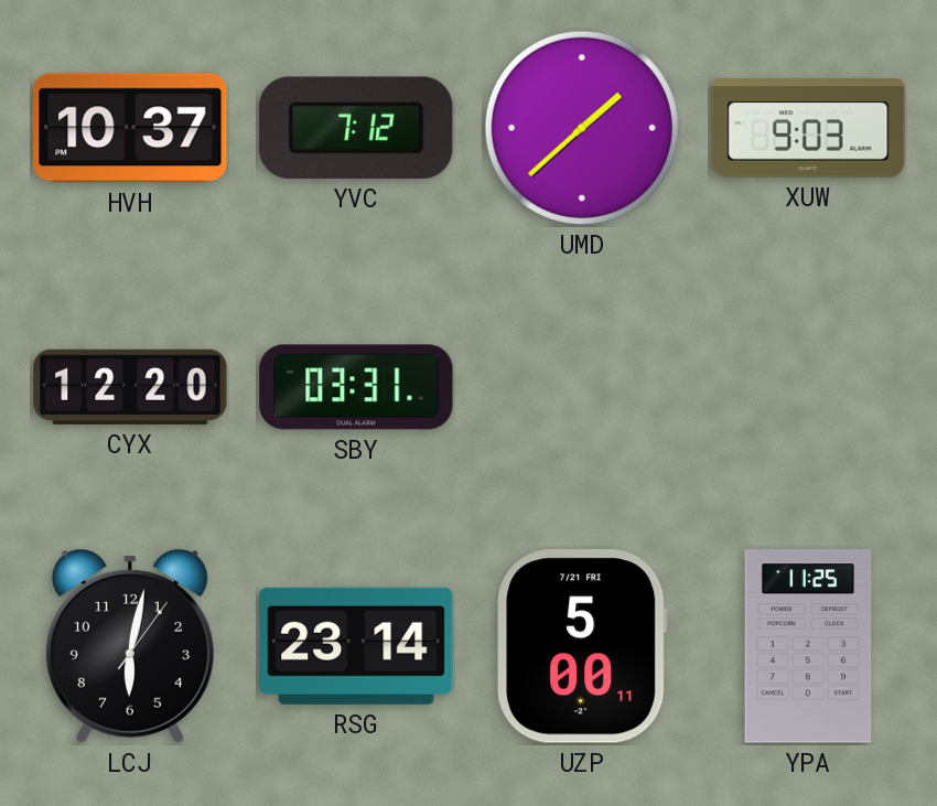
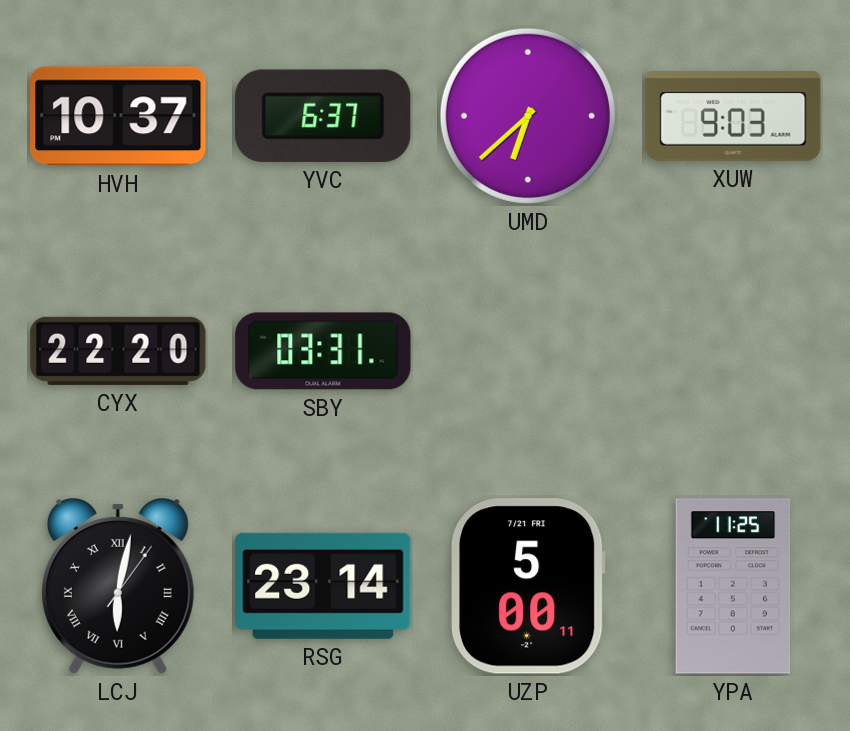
YVC: 7:12 -> 6:37
UMD: 1:38 -> 6:38
CYX: 12:20 -> 22:20
LCJ numerals: Arabic -> Roman
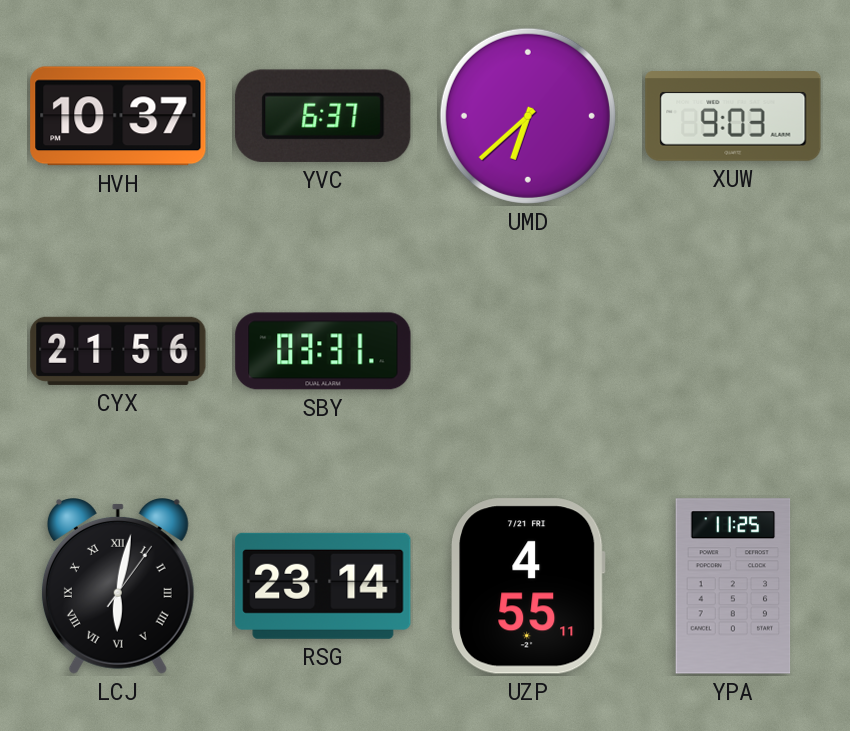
CYX: 22:20 -> 21:56
UZP: 5:00 -> 4:55
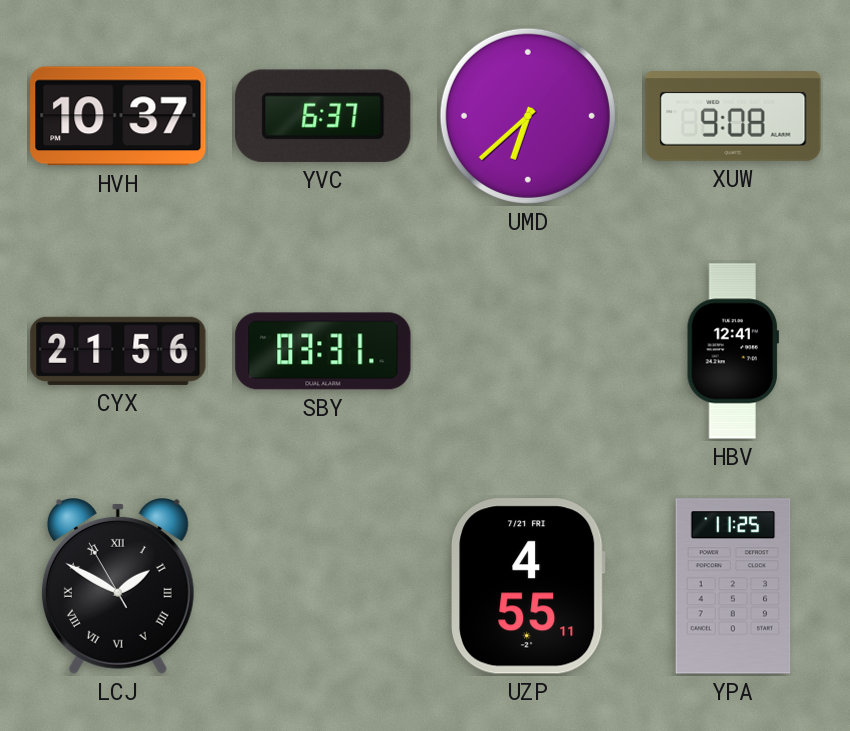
XUW: 9:03 -> 9:08
HBV: none -> 12:41
LCJ: 6:02 -> 1:49
RSG: 23:14 -> none
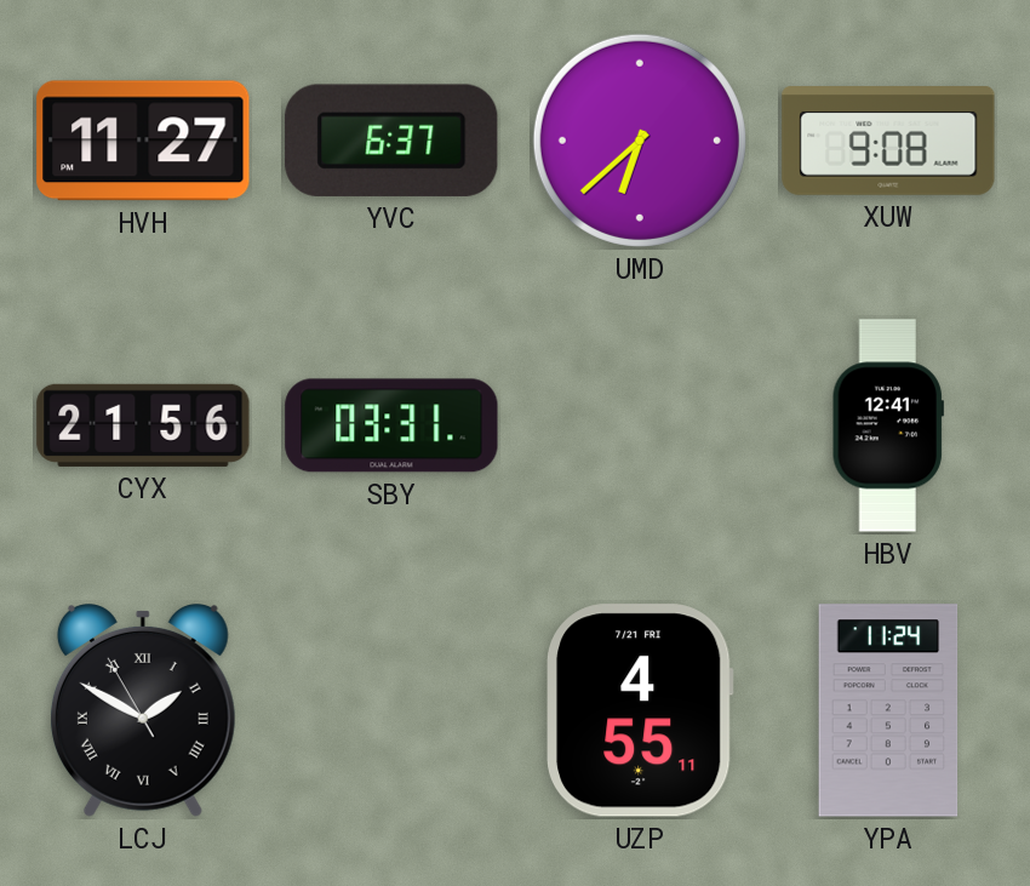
HVH: 10:37 -> 11:27
YPA: 11:25 -> 11:24
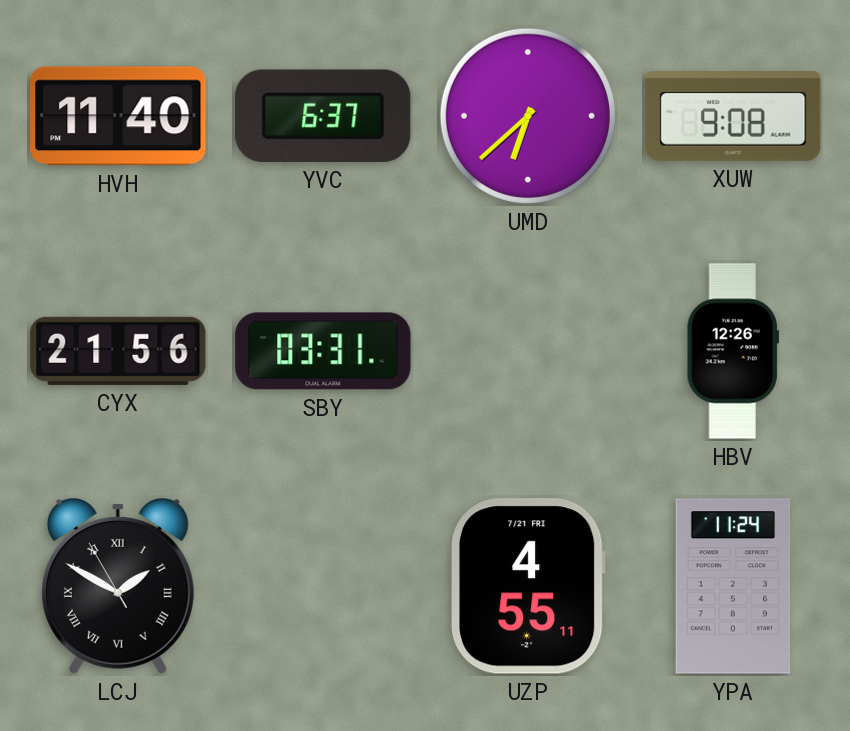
HVH: 11:27 -> 11:40
HBV: 12:41 -> 12:26
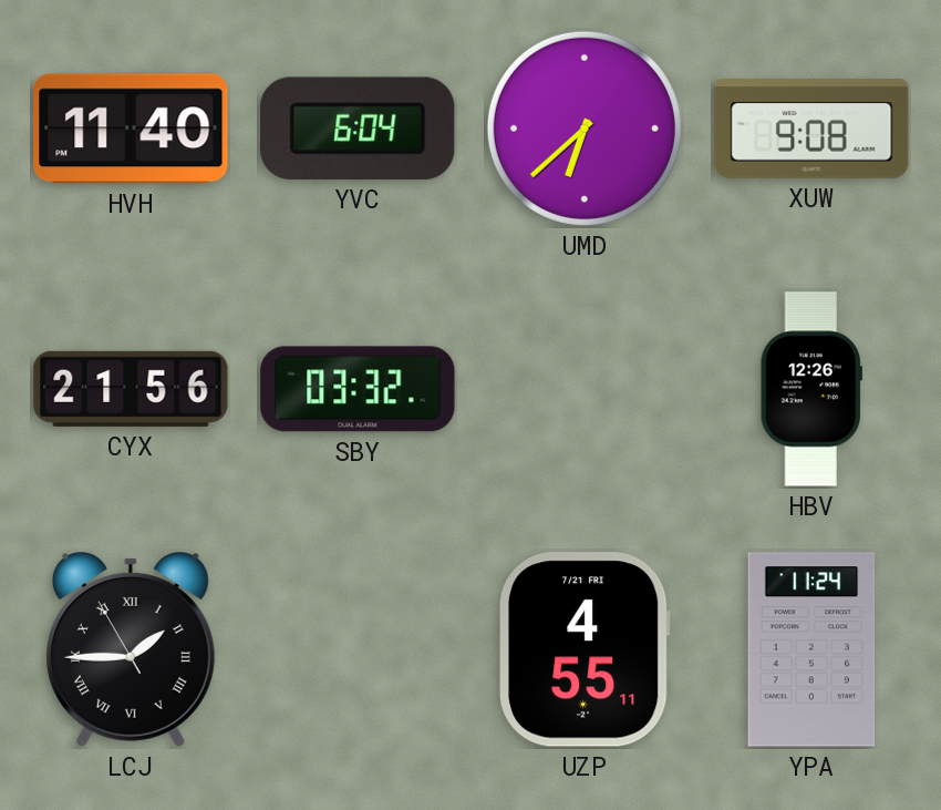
YVC: 6:37 -> 6:04
SBY: 03:31 -> 03:32
LCJ: 1:49 -> 1:44
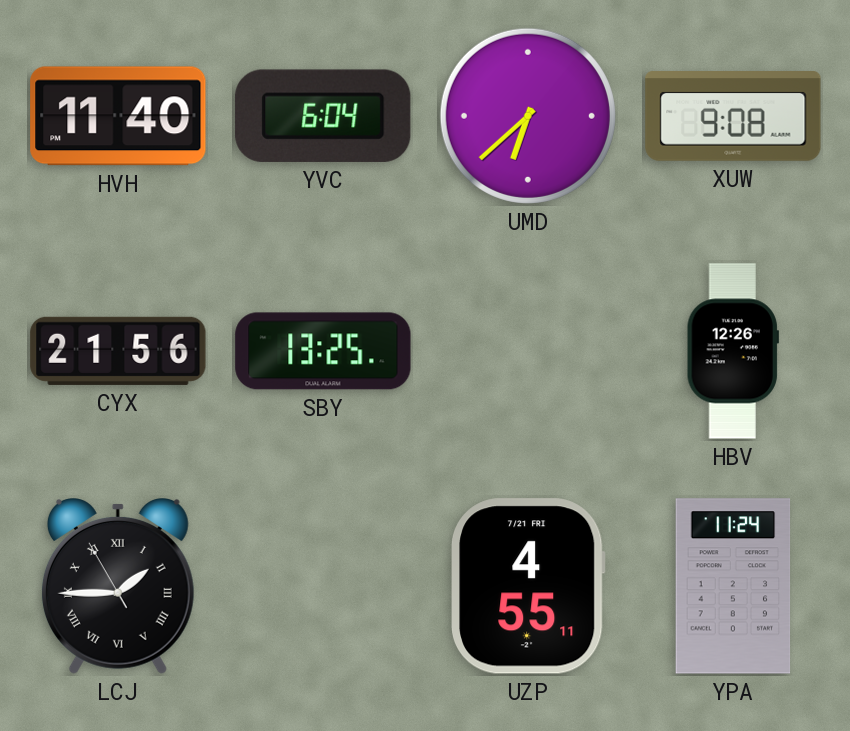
SBY: 03:32 -> 13:25
